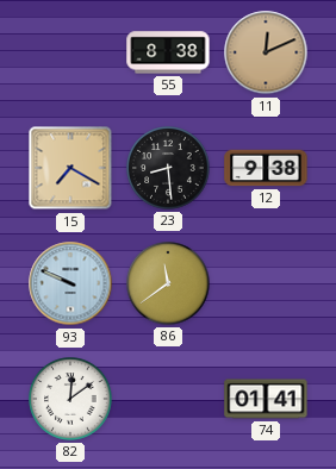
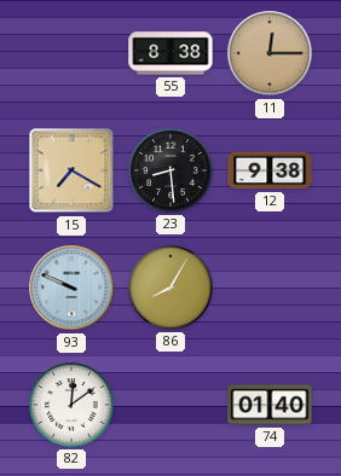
11: 12:11 -> 12:15
86: 11:39 -> 8:05
74: 01:41 -> 01:40
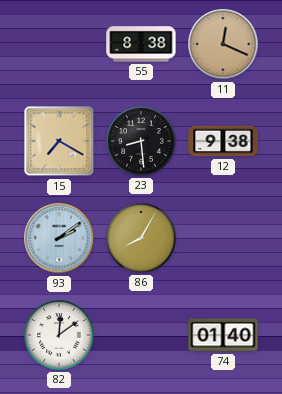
11: 12:15 -> 12:19
93: 9:49 -> 2:09
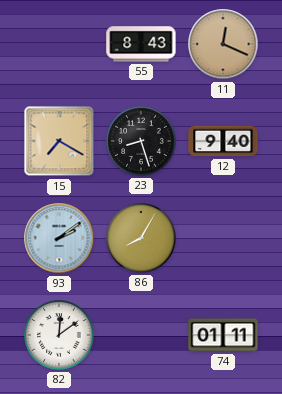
55: 8:38 -> 8:43
23: 8:29 -> 8:27
12: 9:38 -> 9:40
74: 01:40 -> 01:11
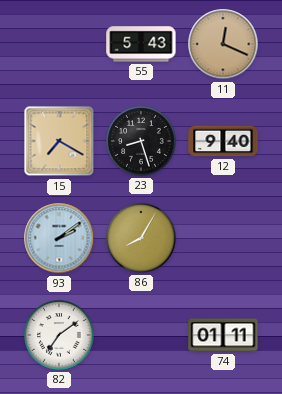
55: 8:43 -> 5:43
82: 12:09 -> 7:09
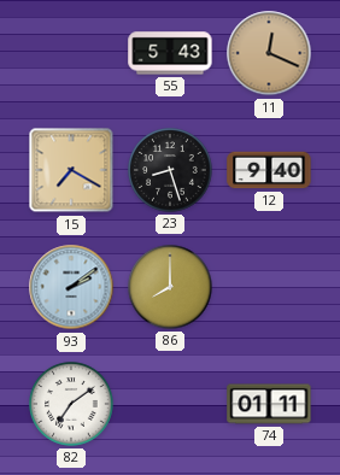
86: 8:05 -> 8:00
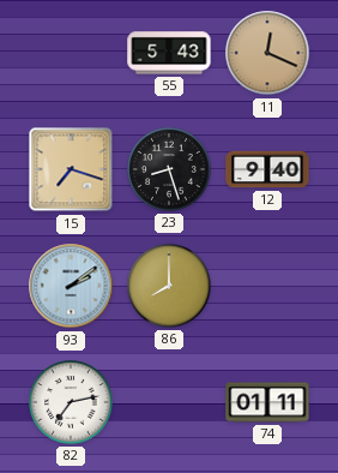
15: 7:20 -> 7:18
82: 7:09 -> 7:13
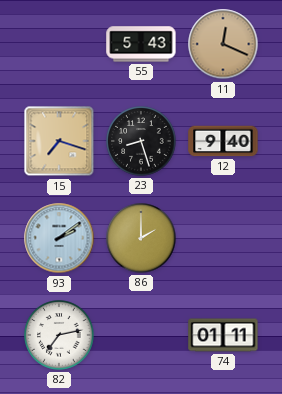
86: 8:00 -> 2:00
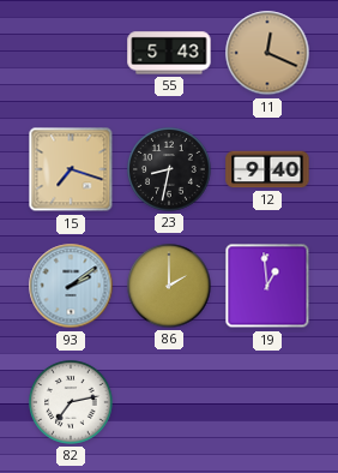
23: 8:27 -> 8:32
19: none -> 12:59
74: 01:11 -> none
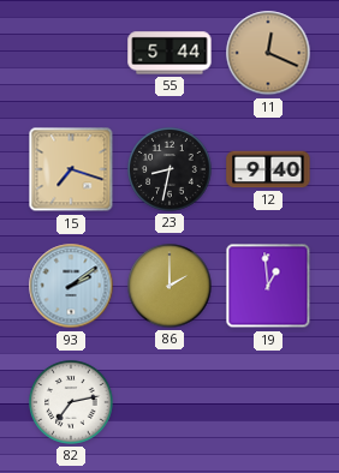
55: 5:43 -> 5:44
